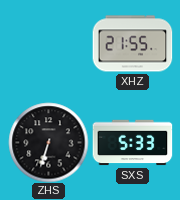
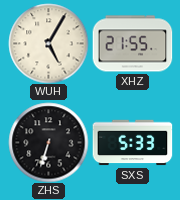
WUH: none -> 5:05
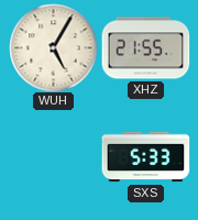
ZHS: 6:33 -> none
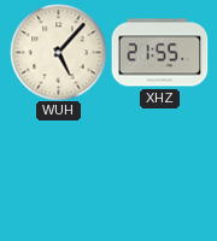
WUH: 5:05 -> 5:07
SXS: 5:33 -> none
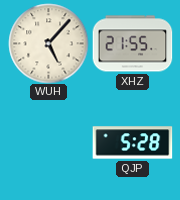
QJP: none -> 5:28
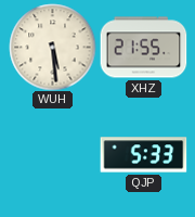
WUH: 5:07 -> 5:29
QJP: 5:28 -> 5:33
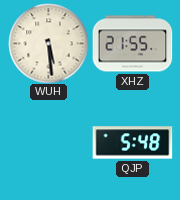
QJP: 5:33 -> 5:48
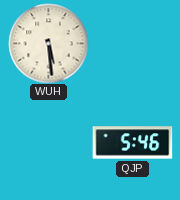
XHZ: 21:55 -> none
QJP: 5:48 -> 5:46
